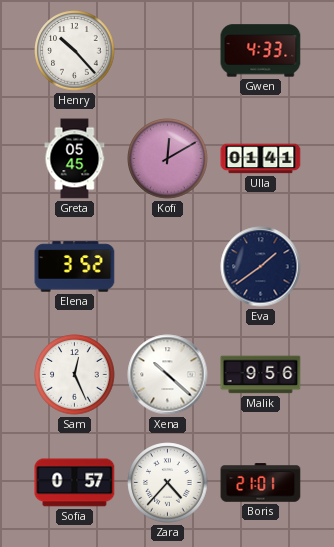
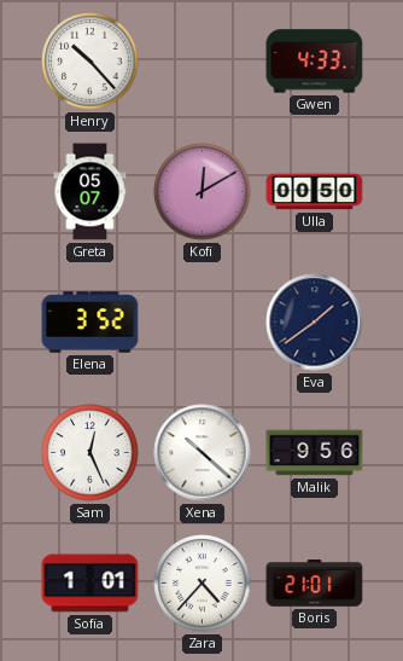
Greta: 05:45 -> 05:07
Ulla: 01:41 -> 00:50
Sofia: 0:57 -> 1:01
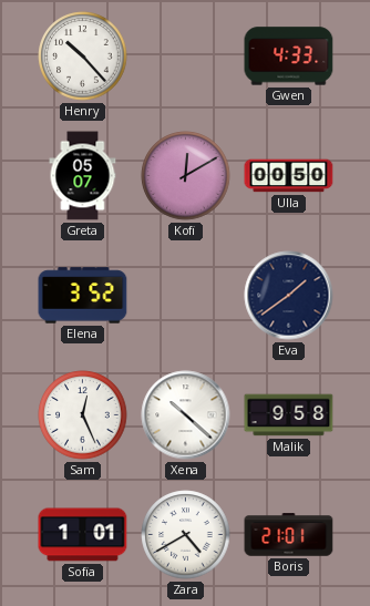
Malik: 9:56 -> 9:58
Zara: 4:37 -> 4:40
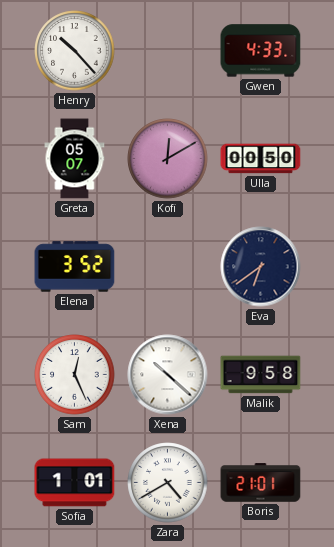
Eva: 1:39 -> 6:39
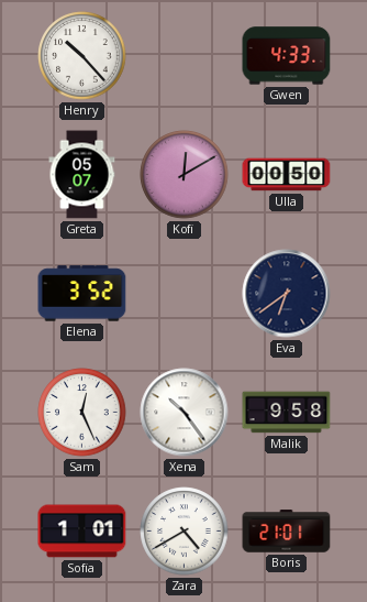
Xena: 10:22 -> 10:24
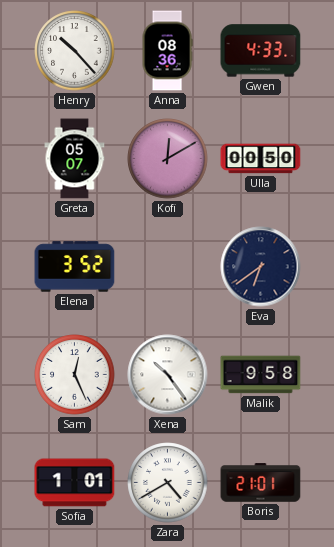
Anna: none -> 08:36
